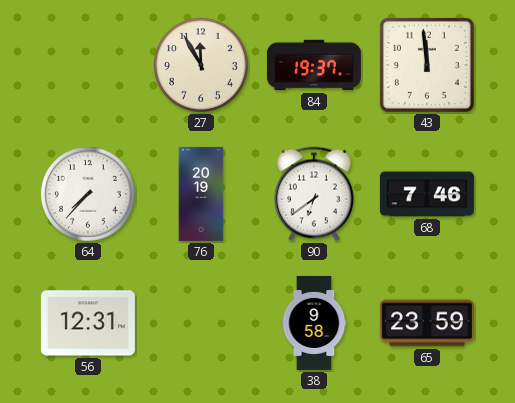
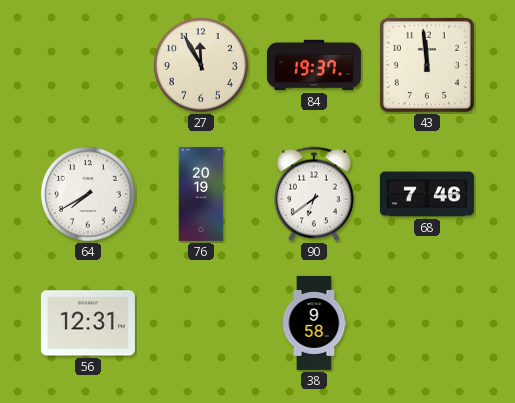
64: 7:37 -> 7:40
65: 23:59 -> none
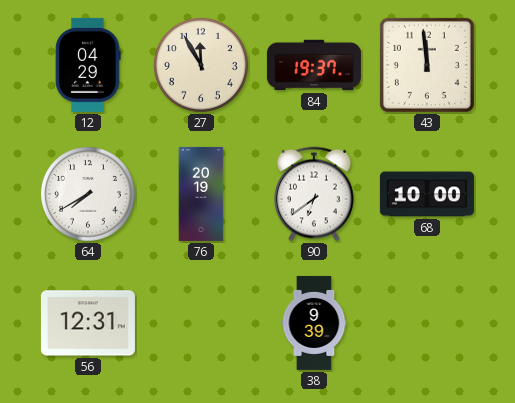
12: none -> 04:29
68: 7:46 -> 10:00
38: 9:58 -> 9:39
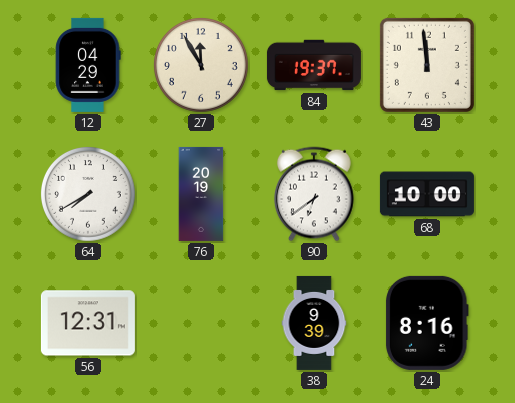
24: none -> 8:16
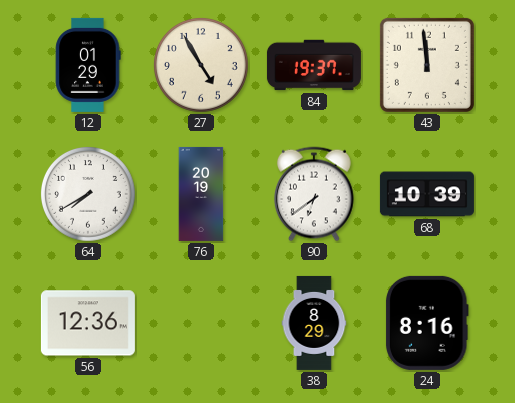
12: 04:29 -> 01:29
27: 11:55 -> 4:55
68: 10:00 -> 10:39
56: 12:31 -> 12:36
38: 9:39 -> 8:29
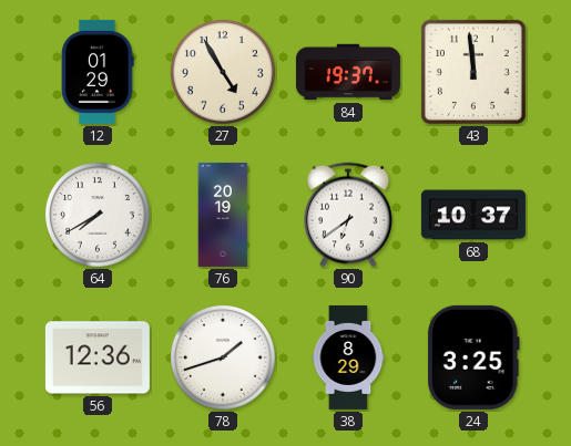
68: 10:39 -> 10:37
78: none -> 1:42
24: 8:16 -> 3:25
